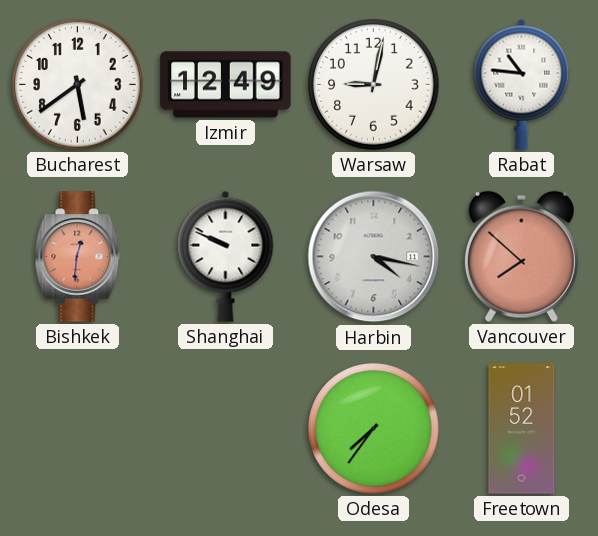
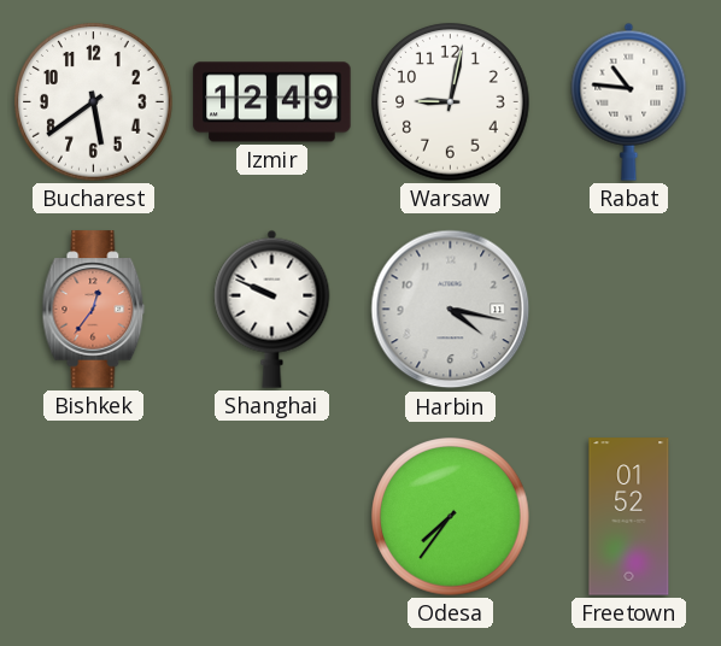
Bishkek: 12:31 -> 12:36
Vancouver: 7:52 -> none
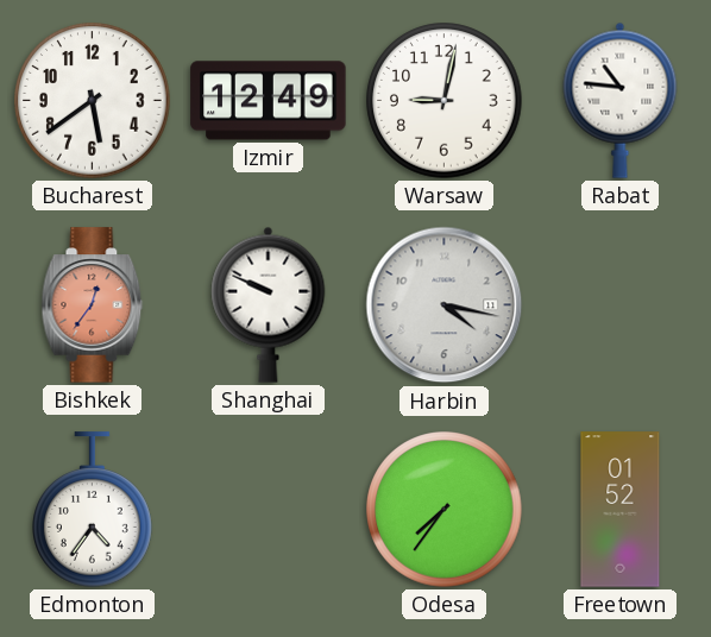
Edmonton: none -> 4:36
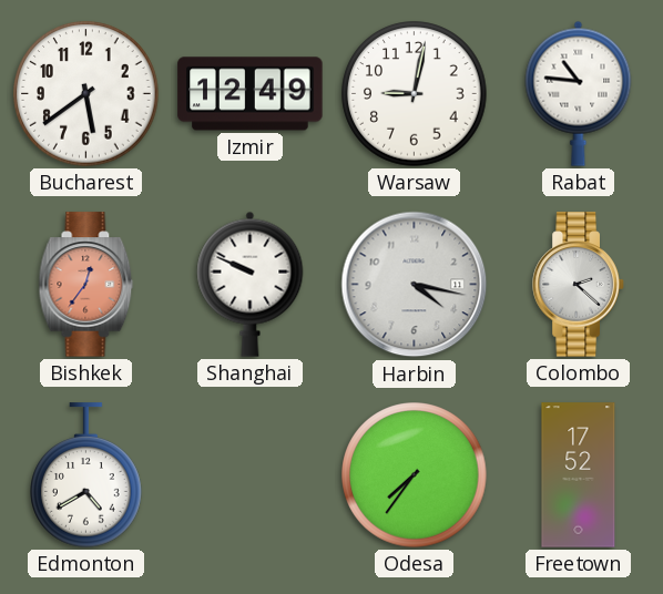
Colombo: none -> 2:22
Edmonton: 4:36 -> 4:40
Freetown: 01:52 -> 17:52
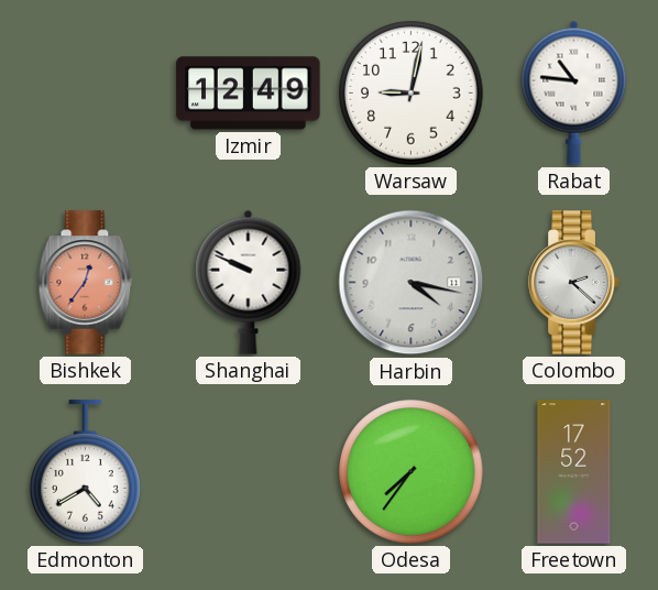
Bucharest: 5:39 -> none
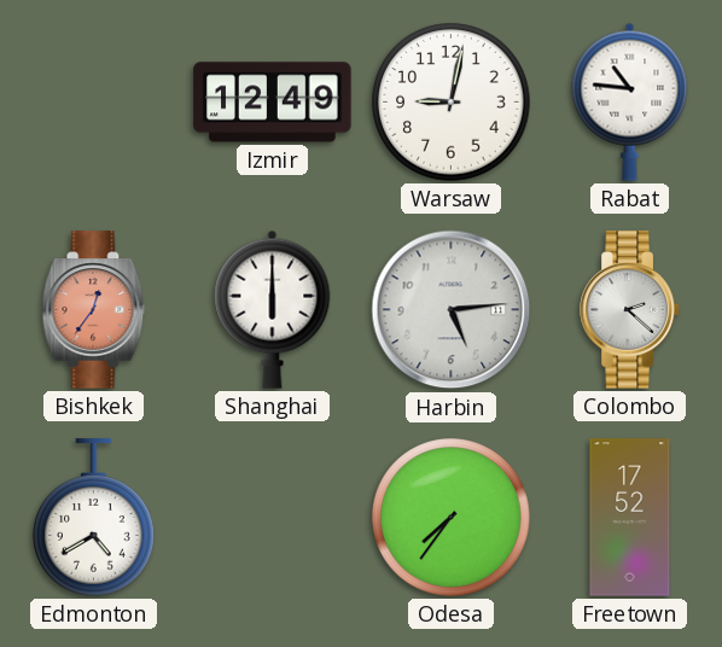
Shanghai: 9:49 -> 6:00
Harbin: 4:17 -> 5:14
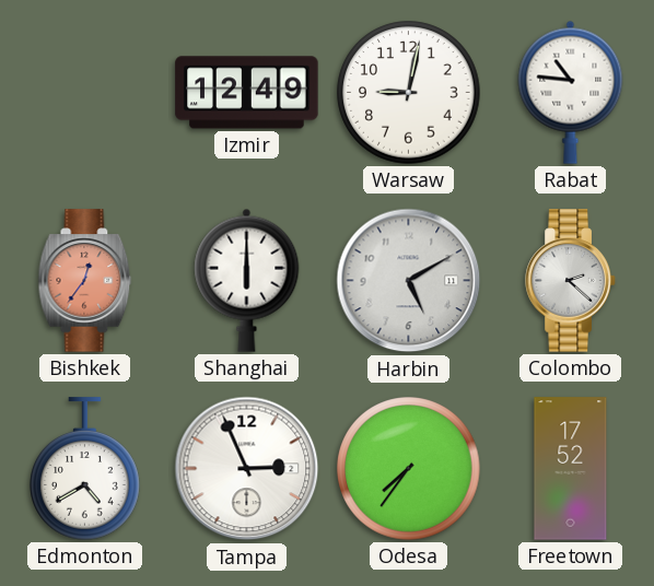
Harbin: 5:14 -> 5:10
Tampa: none -> 2:56
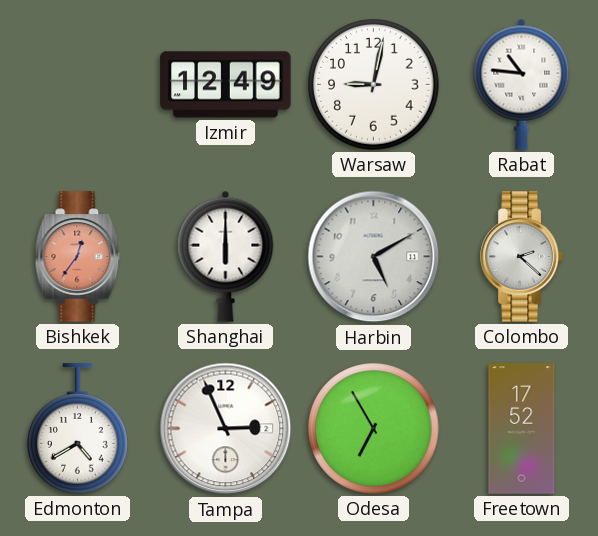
Odesa: 7:36 -> 6:55
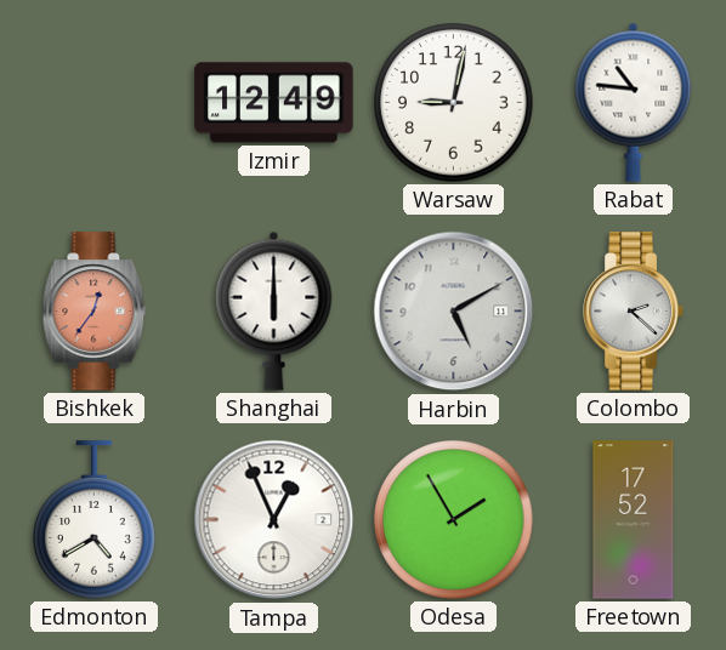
Tampa: 2:56 -> 12:56
Odesa: 6:55 -> 1:55
